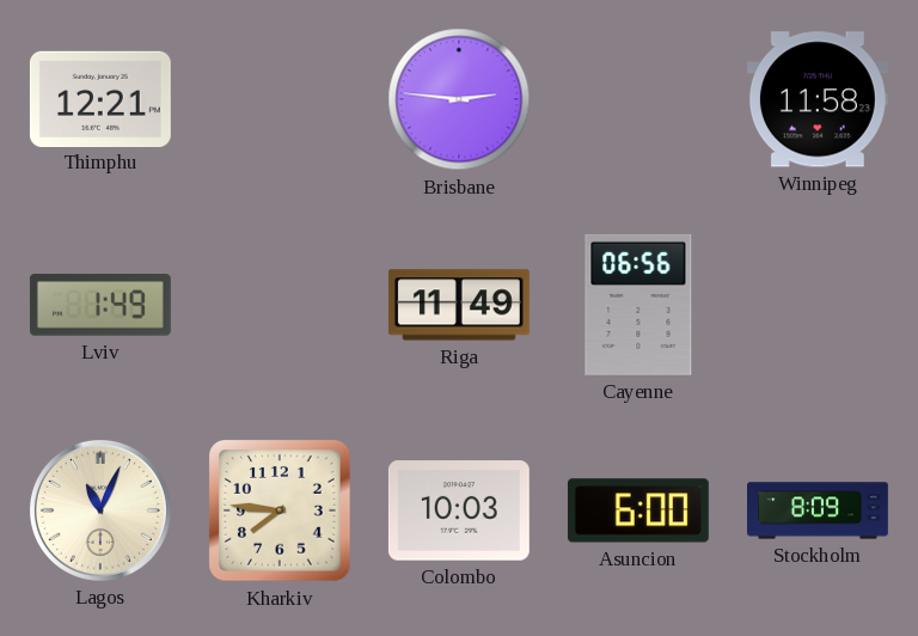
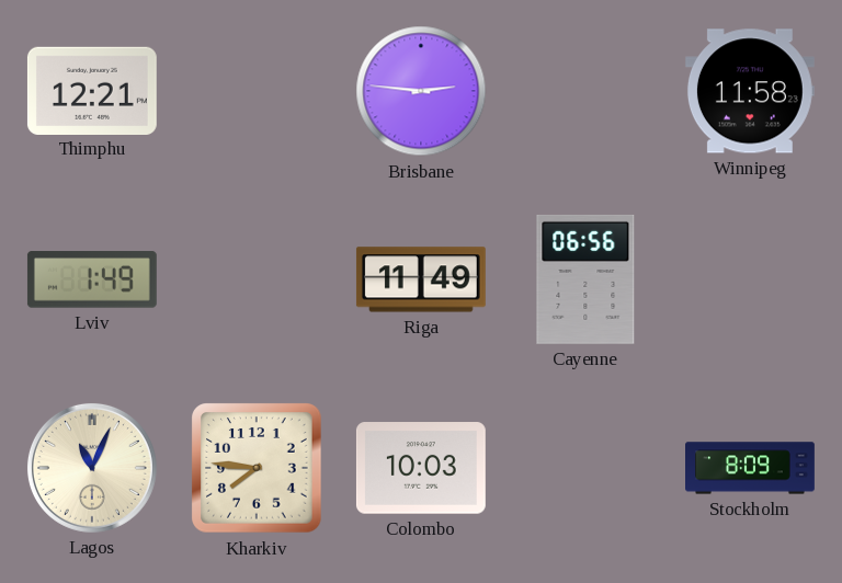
Asuncion: 6:00 -> none
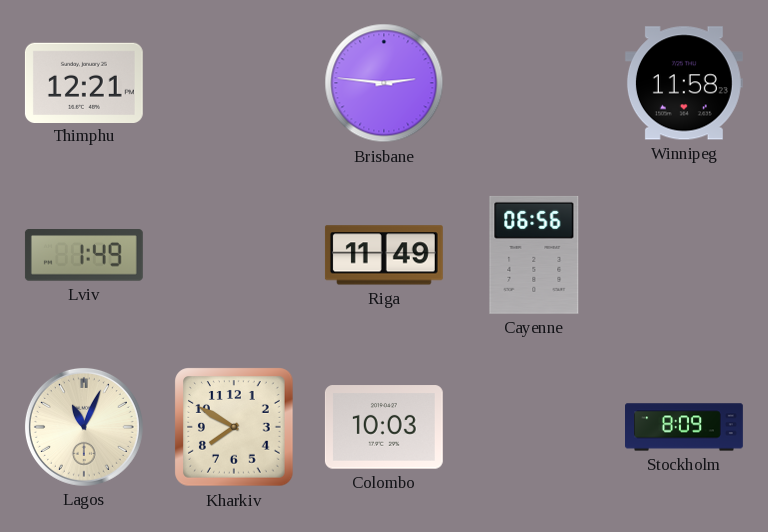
Kharkiv: 7:46 -> 7:50
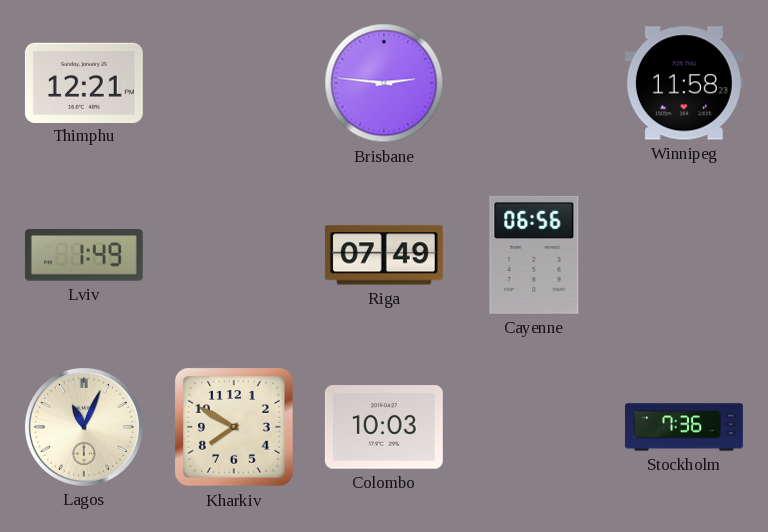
Riga: 11:49 -> 07:49
Stockholm: 8:09 -> 7:36
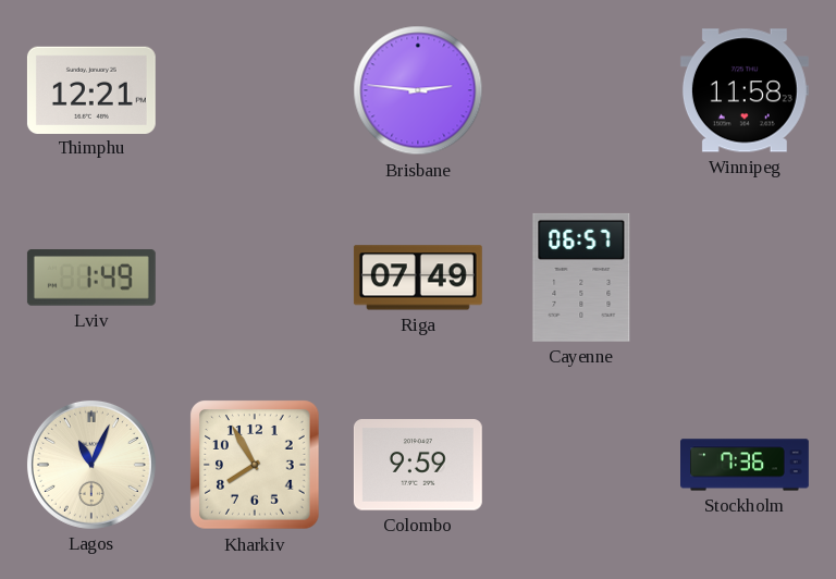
Cayenne: 06:56 -> 06:57
Kharkiv: 7:50 -> 7:55
Colombo: 10:03 -> 9:59
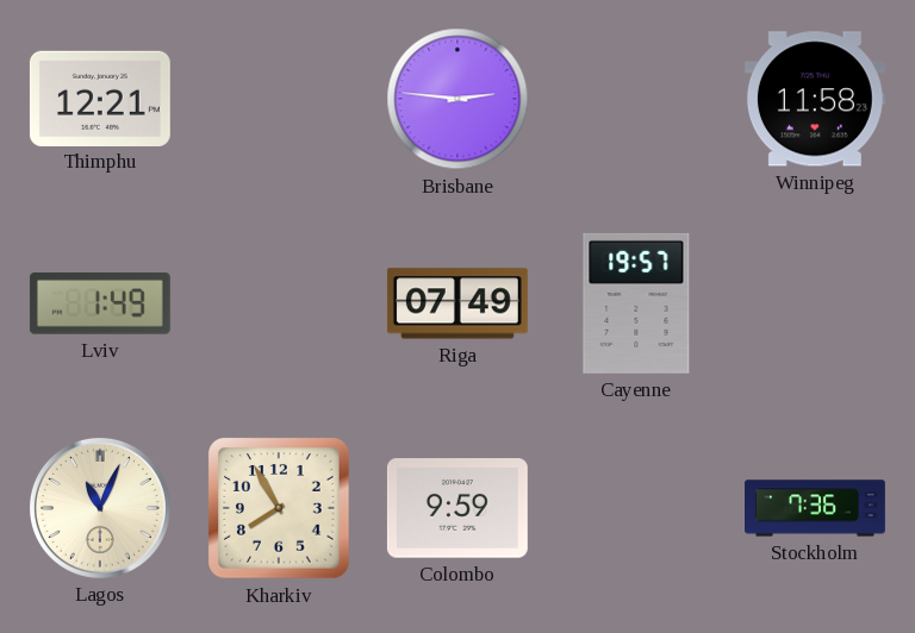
Cayenne: 06:57 -> 19:57
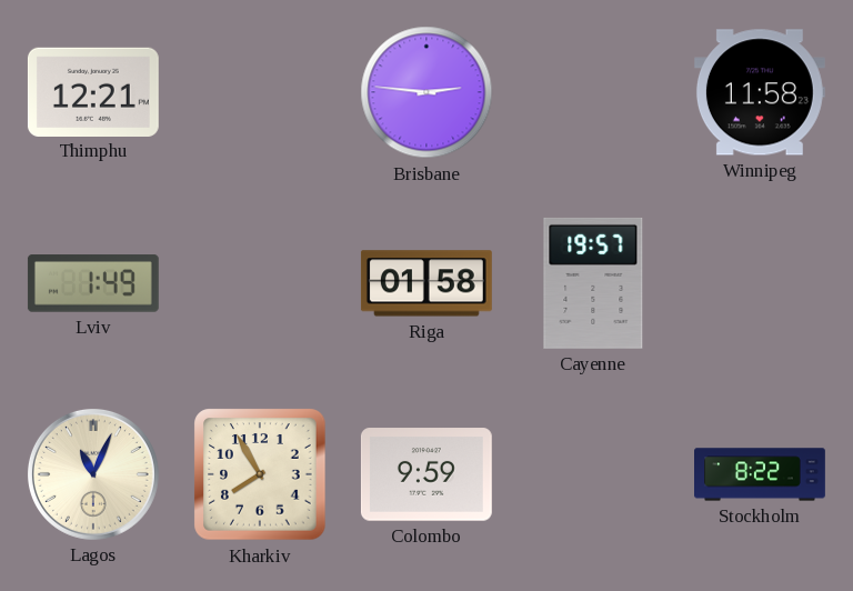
Riga: 07:49 -> 01:58
Stockholm: 7:36 -> 8:22
